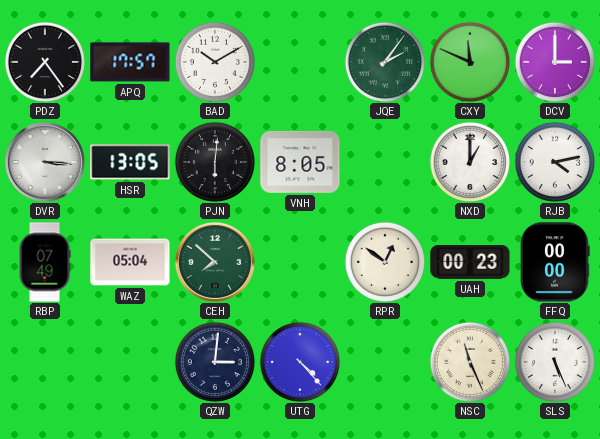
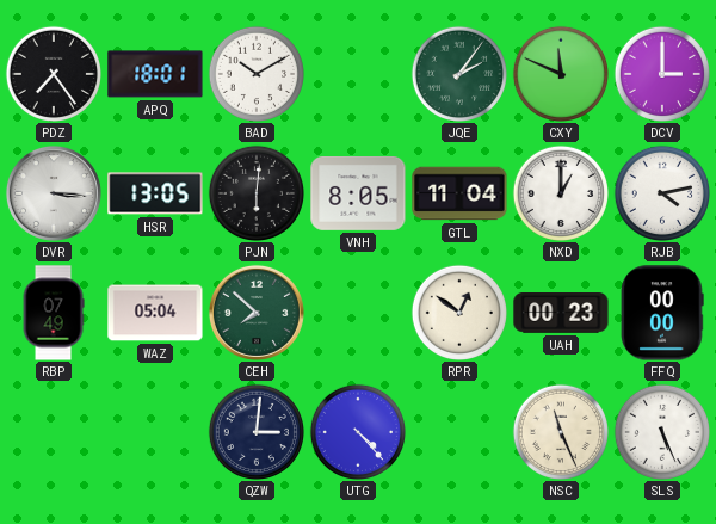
APQ: 17:57 -> 18:01
GTL: none -> 11:04
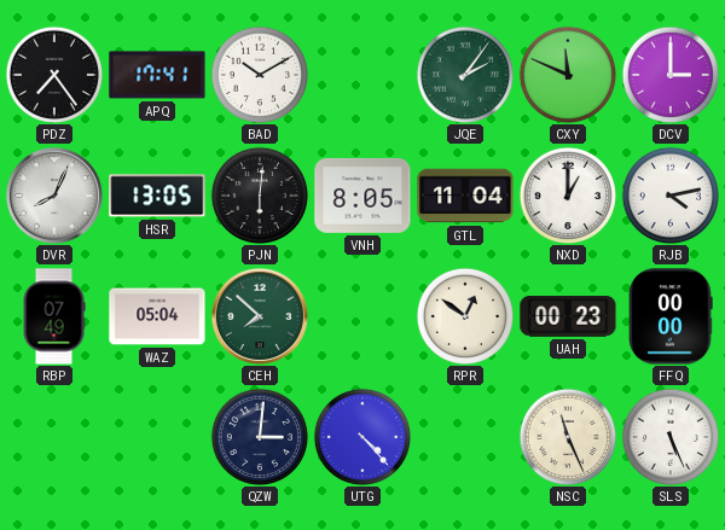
APQ: 18:01 -> 17:41
DVR: 3:16 -> 8:04
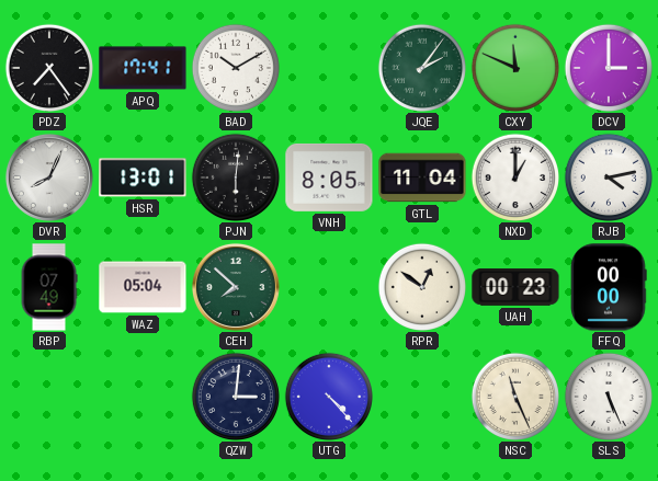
HSR: 13:05 -> 13:01
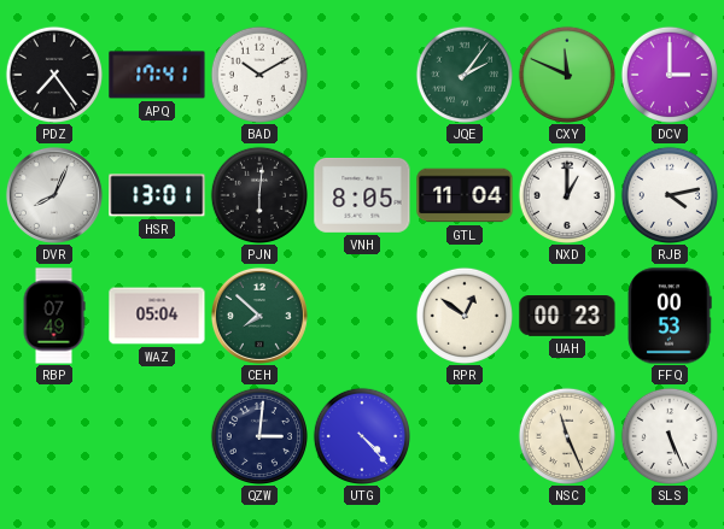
FFQ: 00:00 -> 00:53
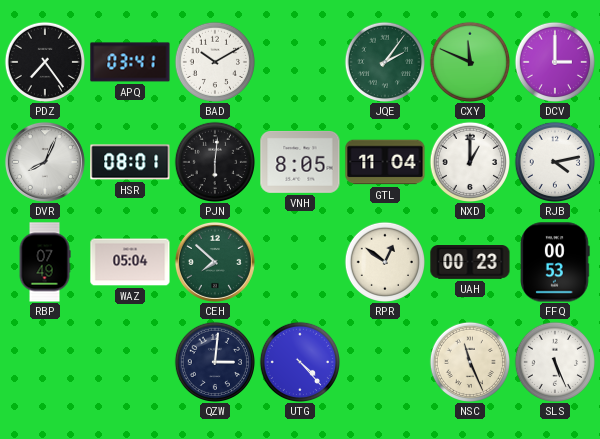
APQ: 17:41 -> 03:41
HSR: 13:01 -> 08:01
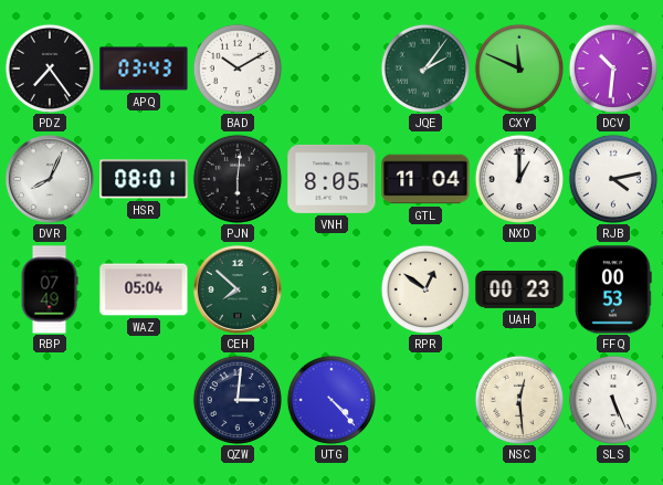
APQ: 03:41 -> 03:43
DCV: 3:00 -> 10:31
NSC: 11:26 -> 12:29
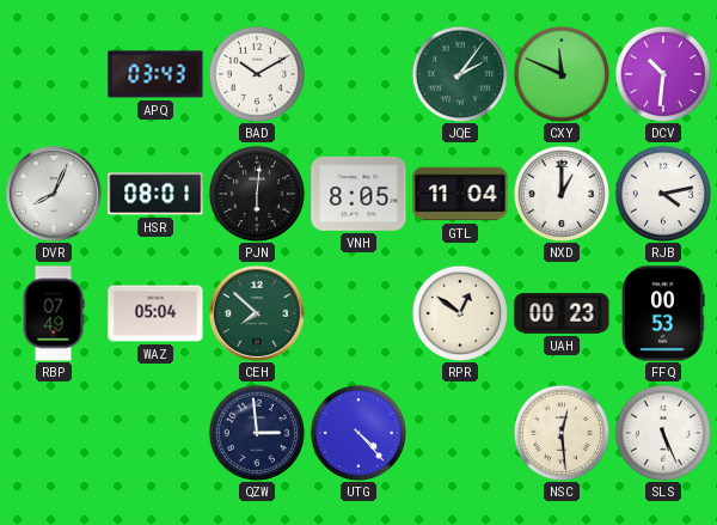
PDZ: 7:24 -> none
QZW: 3:01 -> 2:59
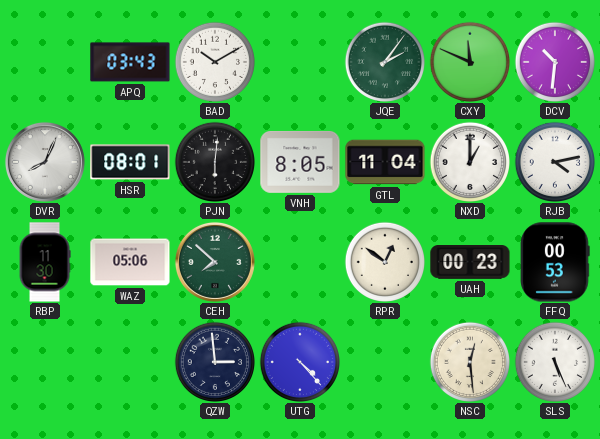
RBP: 07:49 -> 11:30
WAZ: 05:04 -> 05:06
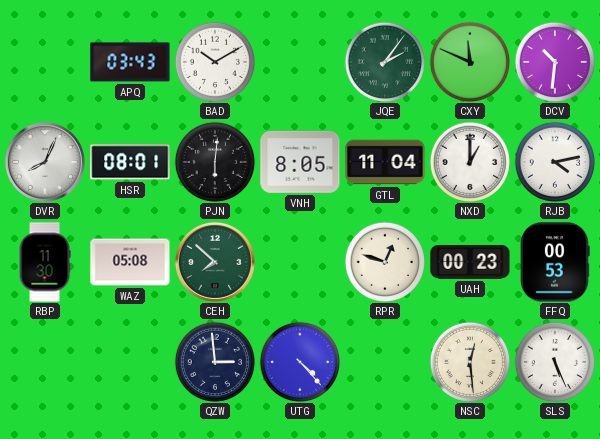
WAZ: 05:06 -> 05:08
RPR: 12:51 -> 12:48
